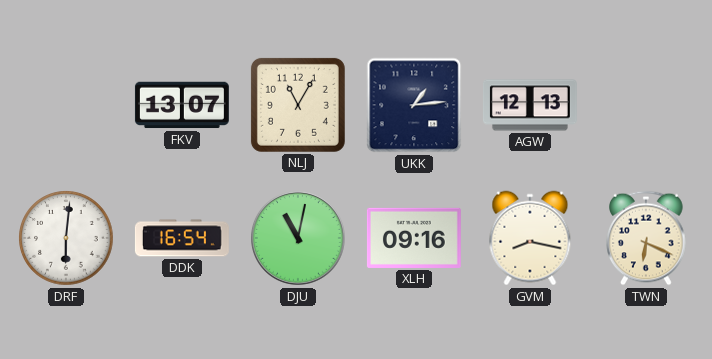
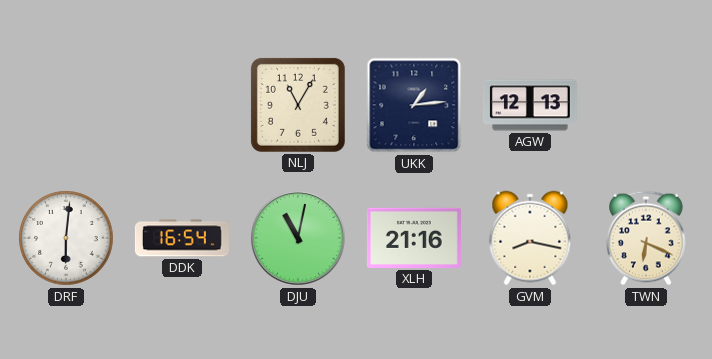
FKV: 13:07 -> none
XLH: 09:16 -> 21:16
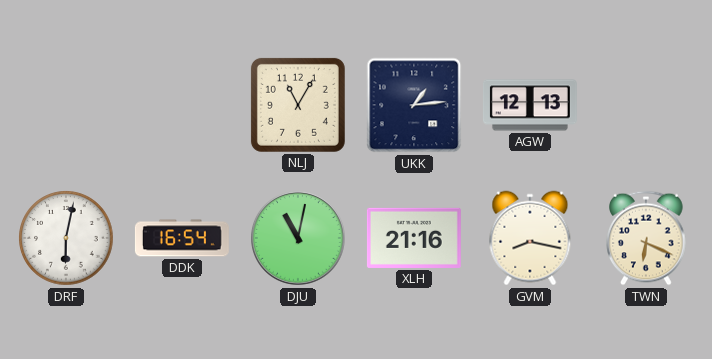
DRF: 6:01 -> 6:02
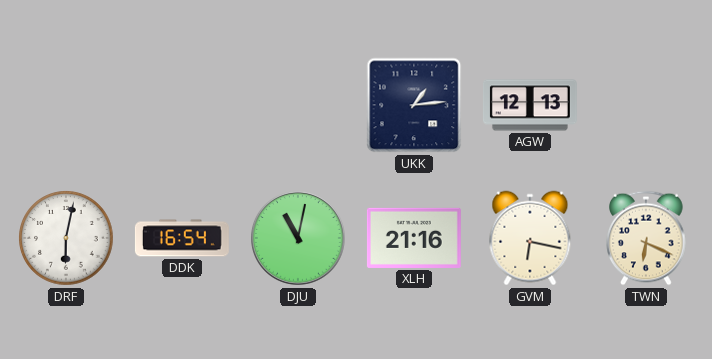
NLJ: 11:05 -> none
GVM: 8:17 -> 6:17
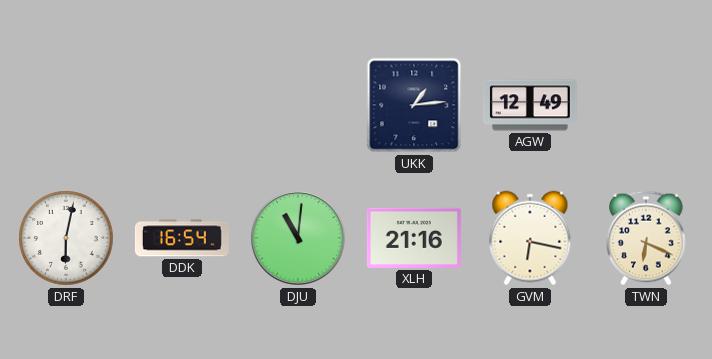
AGW: 12:13 -> 12:49
DJU: 11:02 -> 11:01
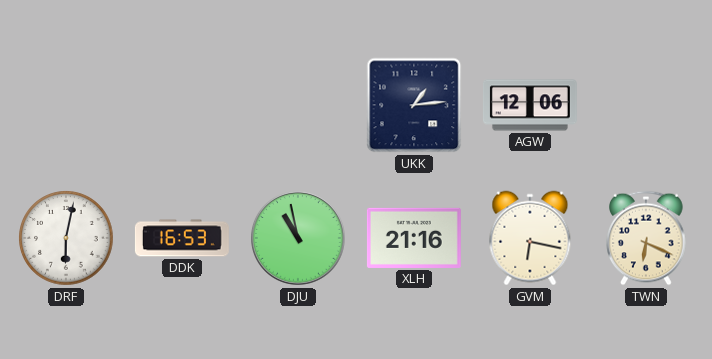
AGW: 12:49 -> 12:06
DDK: 16:54 -> 16:53
DJU: 11:01 -> 10:58
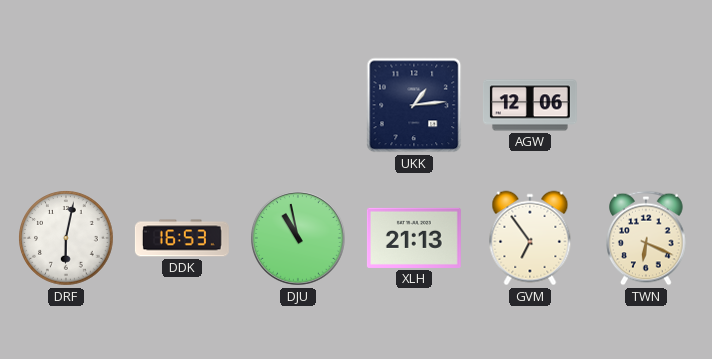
XLH: 21:16 -> 21:13
GVM: 6:17 -> 6:54
